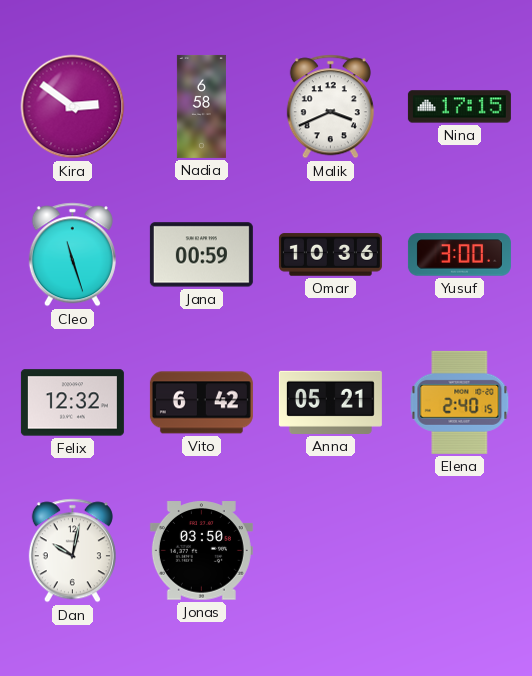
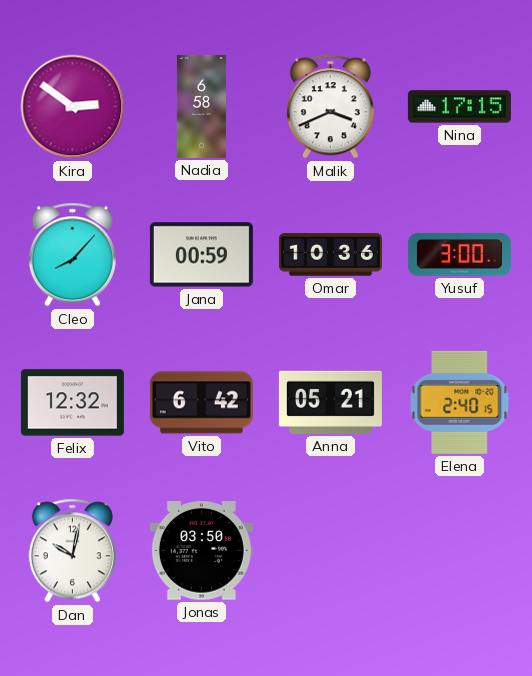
Cleo: 11:27 -> 8:07
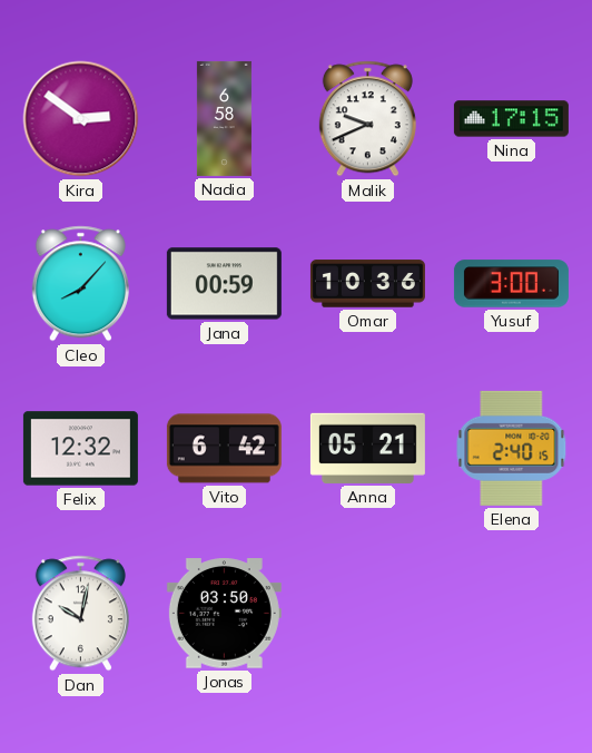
Malik: 3:41 -> 9:41
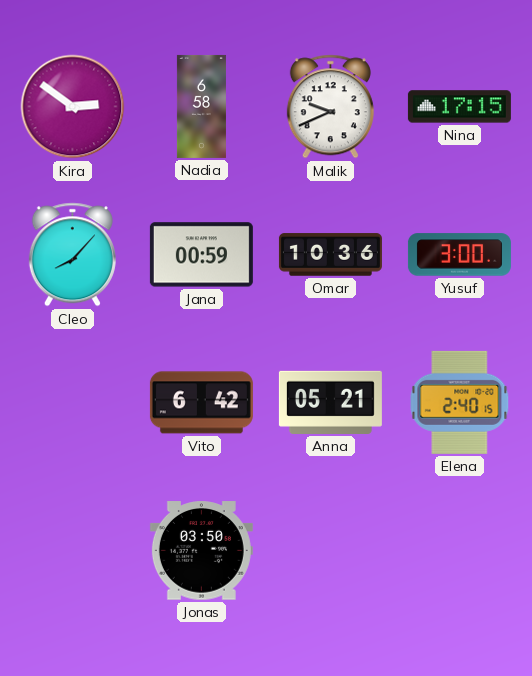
Felix: 12:32 -> none
Dan: 10:02 -> none
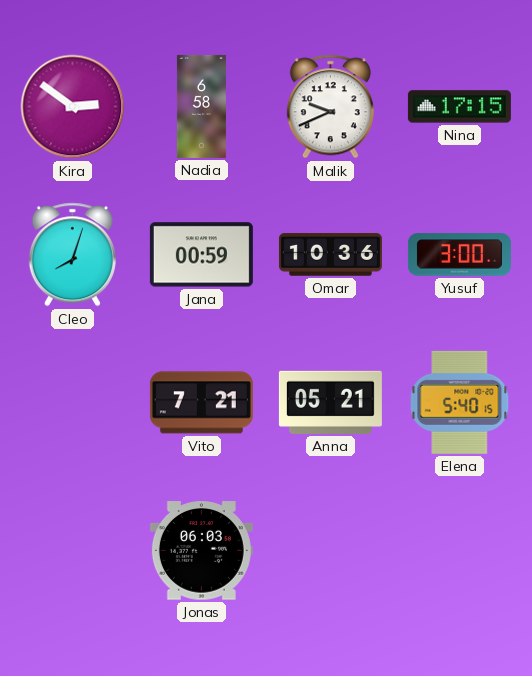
Cleo: 8:07 -> 8:03
Vito: 6:42 -> 7:21
Elena: 2:40 -> 5:40
Jonas: 03:50 -> 06:03
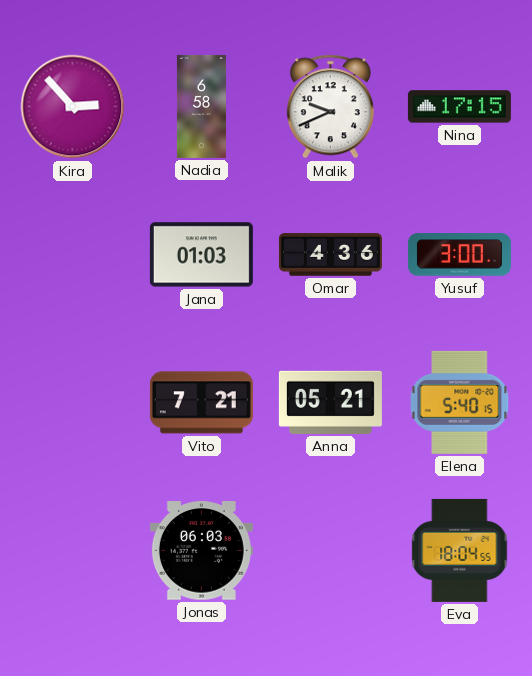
Kira: 2:51 -> 2:53
Cleo: 8:03 -> none
Jana: 00:59 -> 01:03
Omar: 10:36 -> 4:36
Eva: none -> 18:04
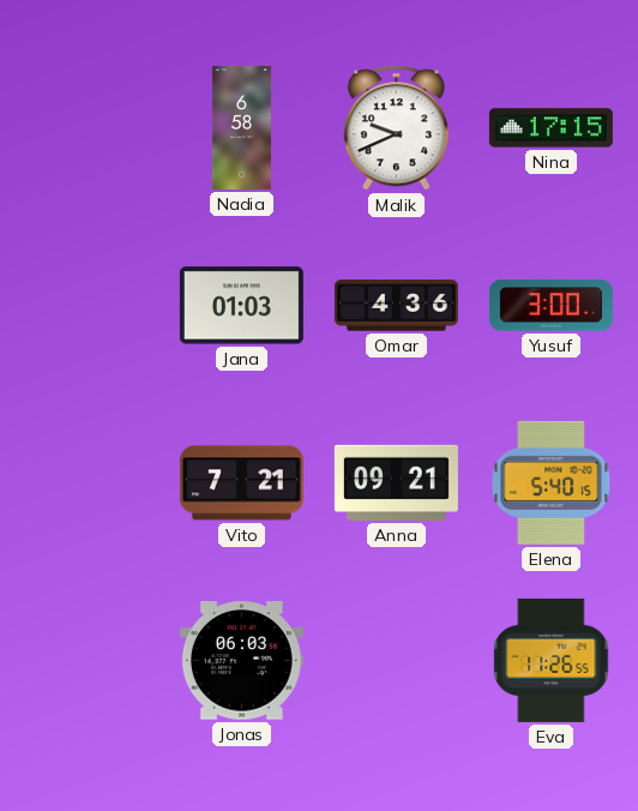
Kira: 2:53 -> none
Anna: 05:21 -> 09:21
Eva: 18:04 -> 11:26
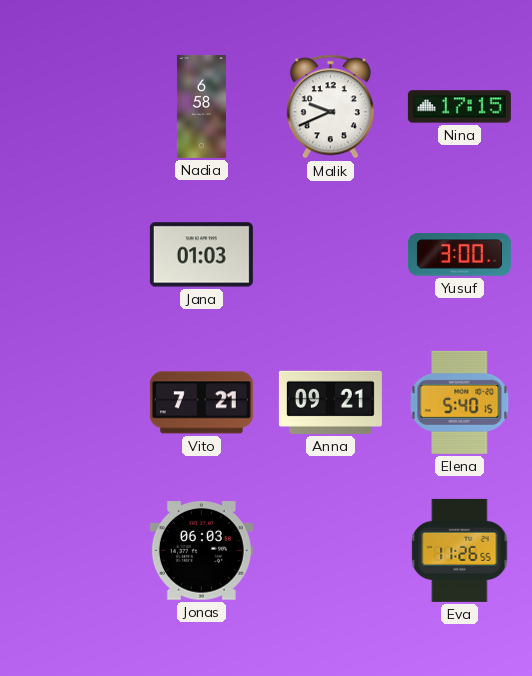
Omar: 4:36 -> none
